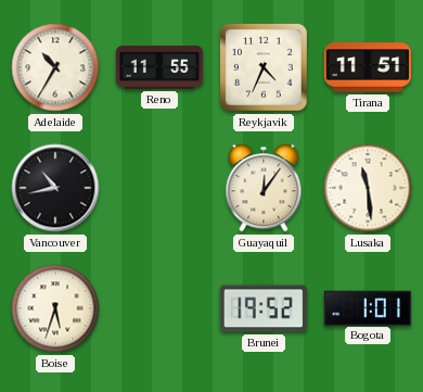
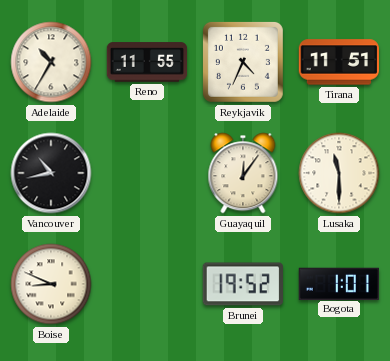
Lusaka: 11:29 -> 11:30
Boise: 5:33 -> 8:49
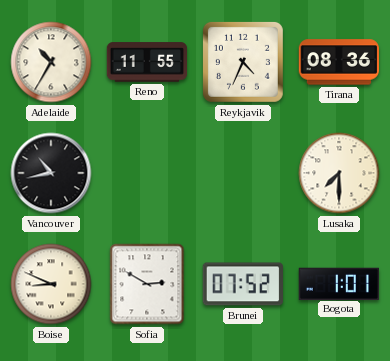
Tirana: 11:51 -> 08:36
Guayaquil: 12:06 -> none
Lusaka: 11:30 -> 7:30
Sofia: none -> 2:50
Brunei: 19:52 -> 07:52
